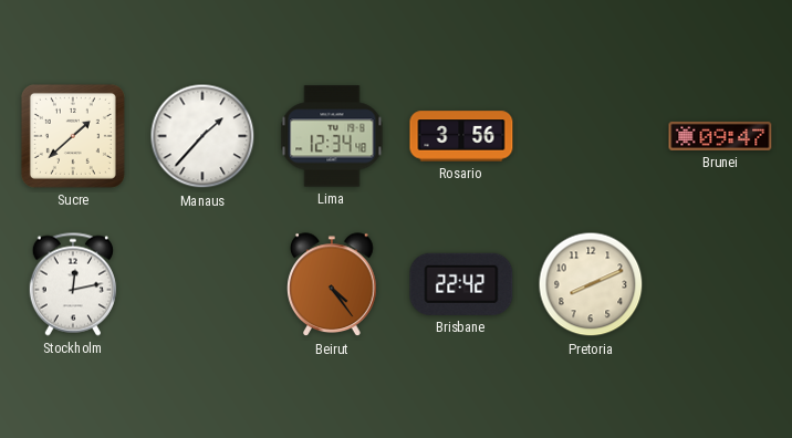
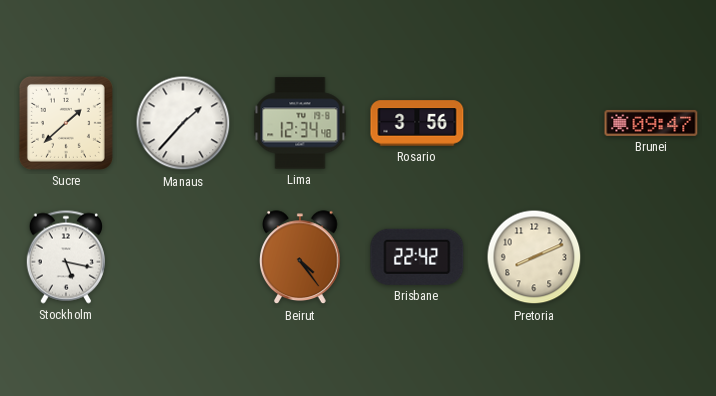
Stockholm: 12:13 -> 5:17
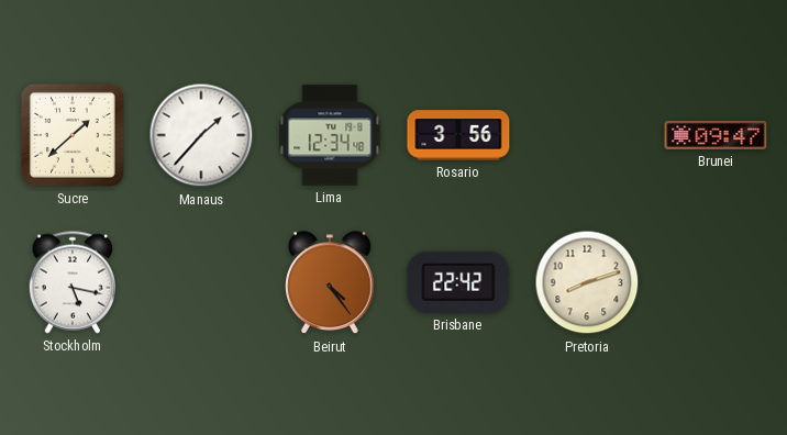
Pretoria: 8:11 -> 8:12
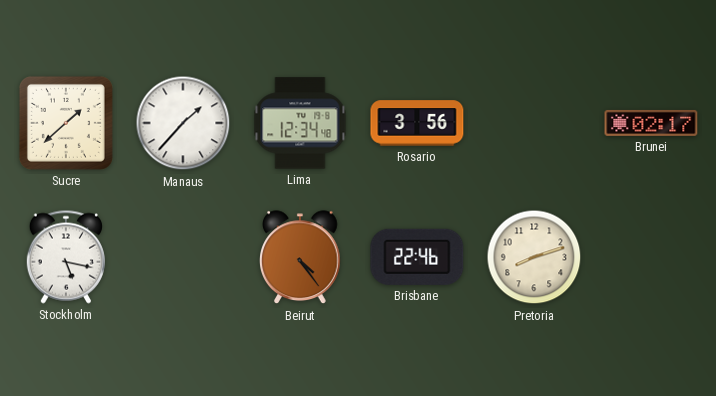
Brunei: 09:47 -> 02:17
Brisbane: 22:42 -> 22:46
